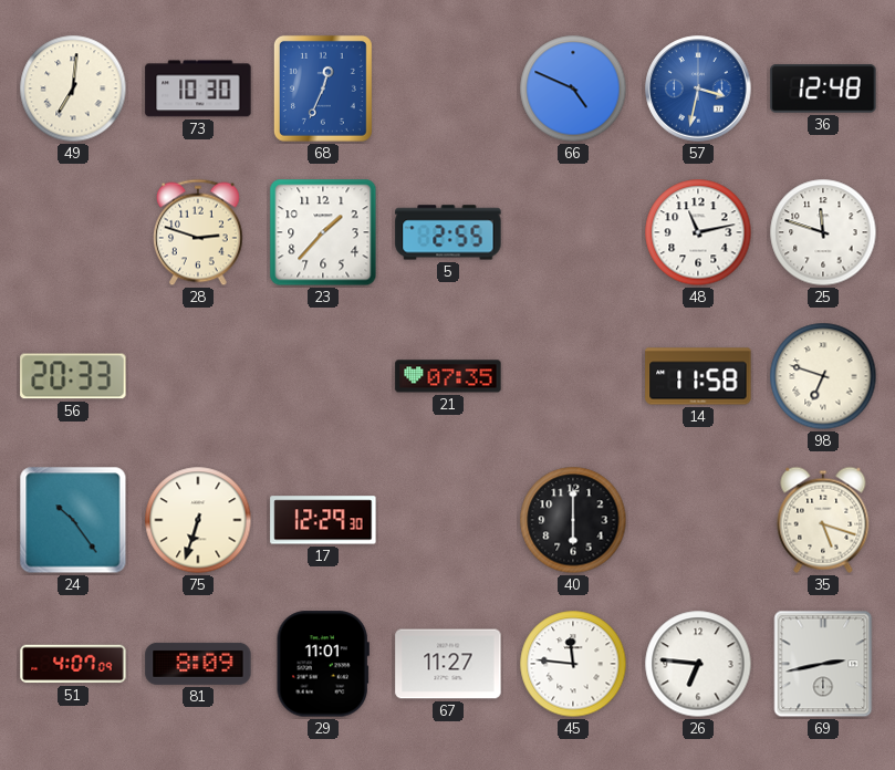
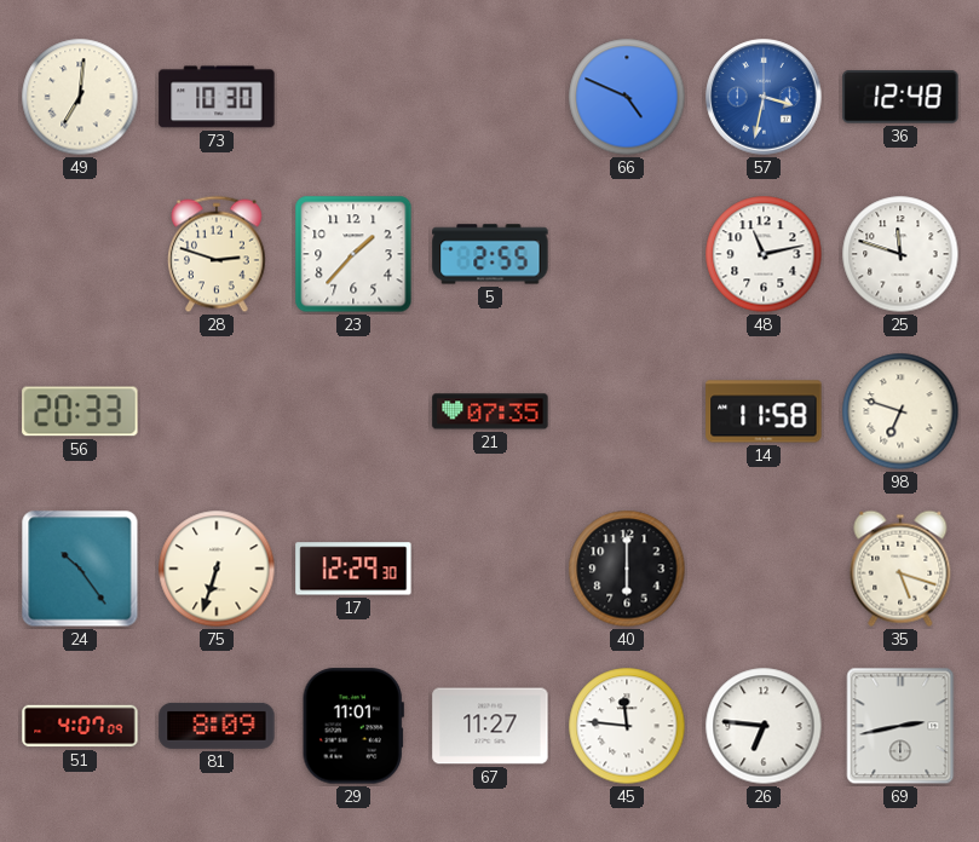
68: 12:34 -> none
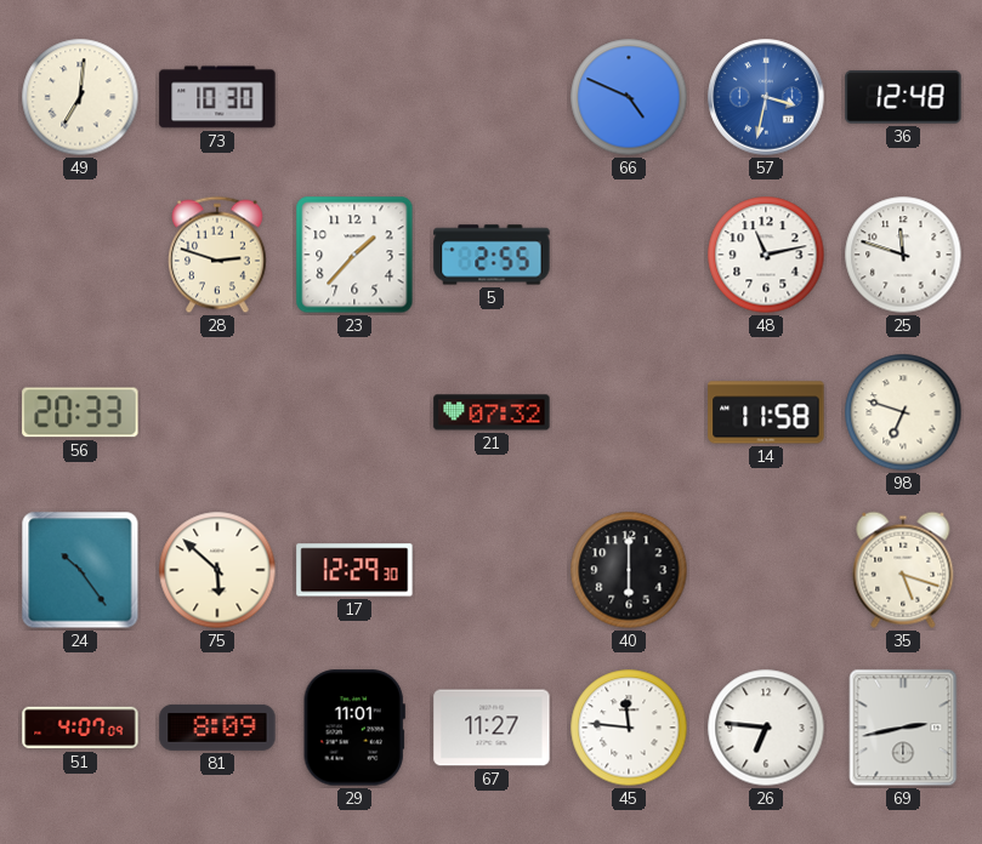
21: 07:35 -> 07:32
75: 6:33 -> 5:52
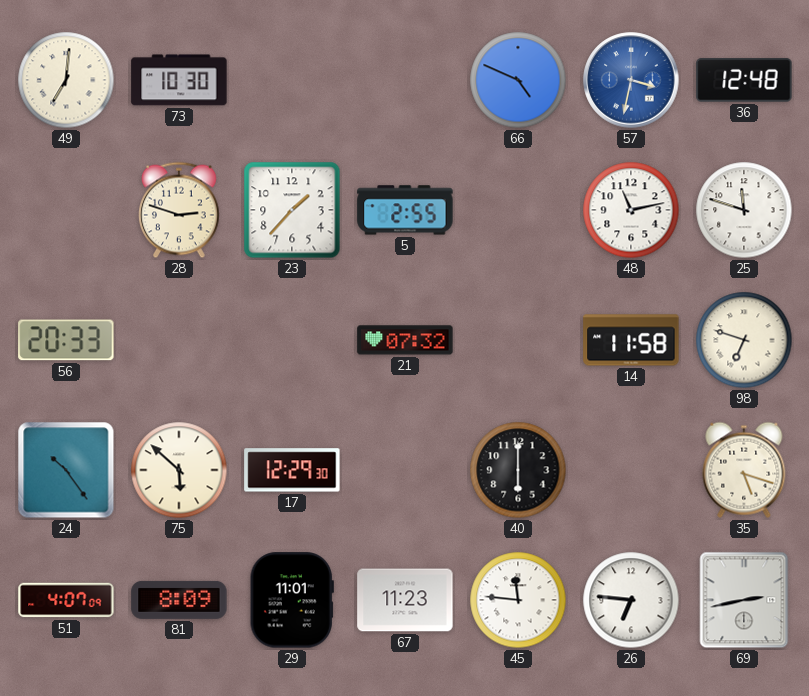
67: 11:27 -> 11:23
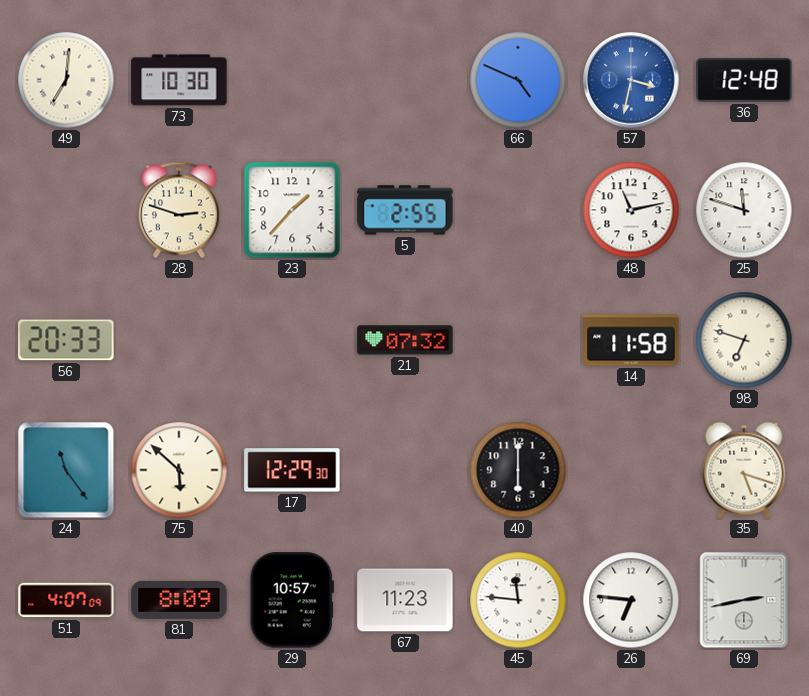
24: 10:24 -> 11:24
29: 11:01 -> 10:57
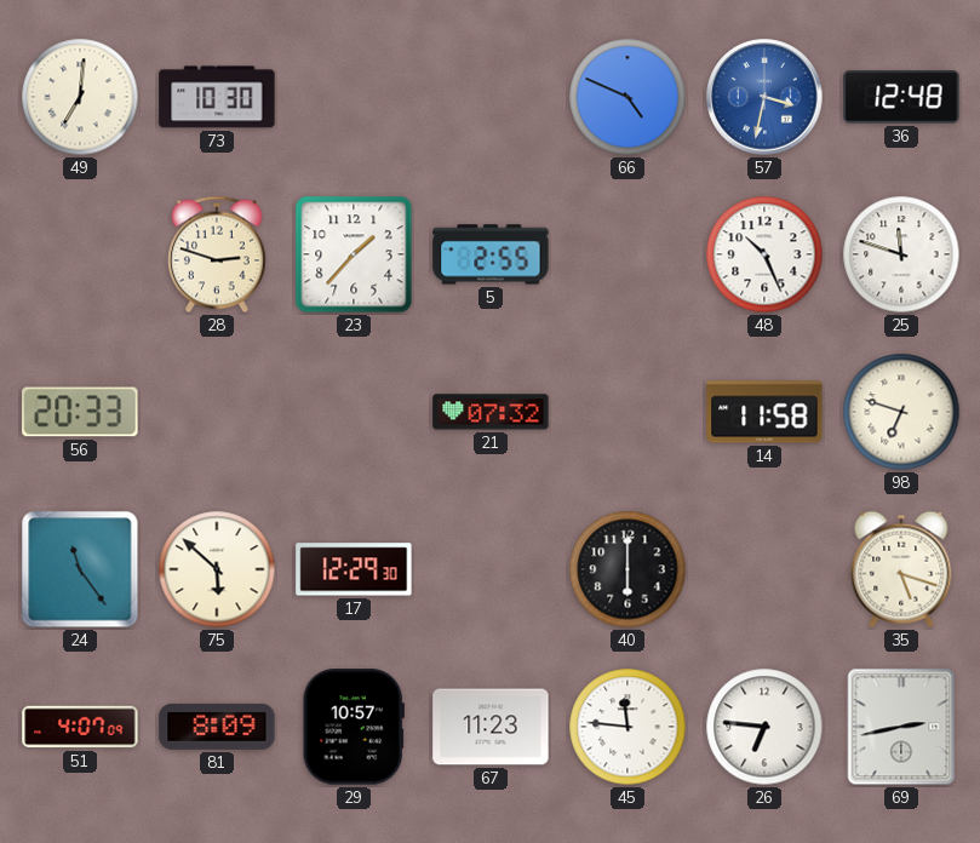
48: 11:13 -> 10:26
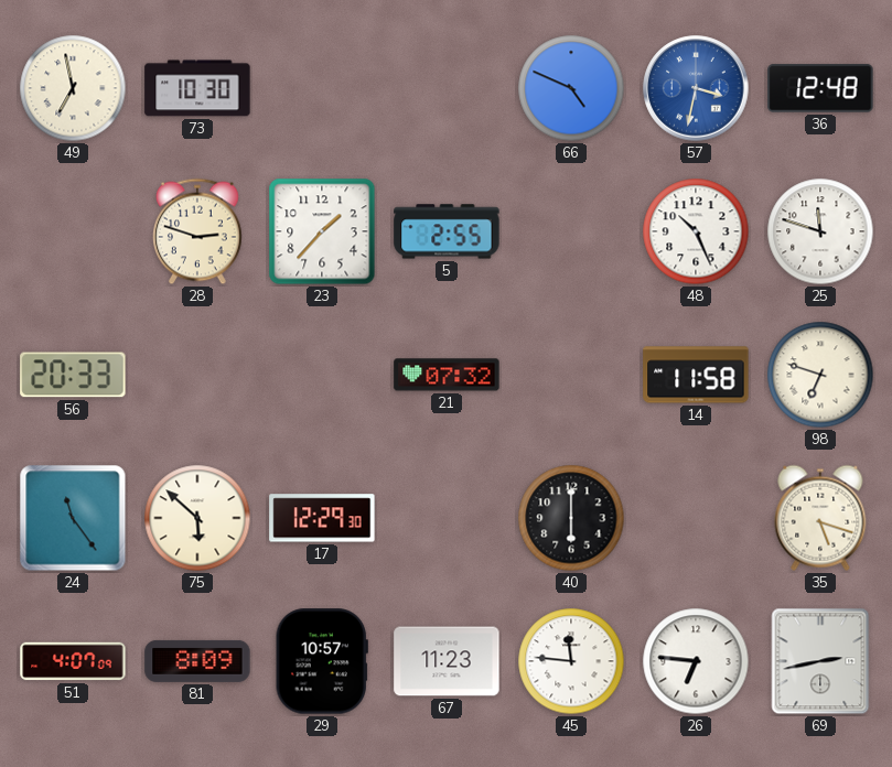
49: 7:01 -> 6:58
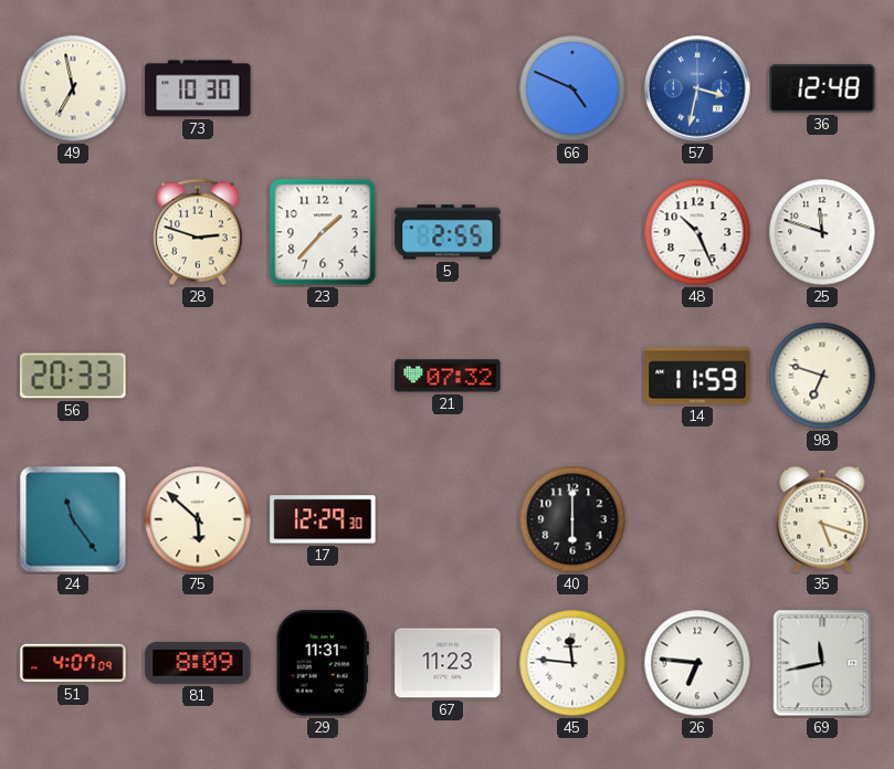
14: 11:58 -> 11:59
29: 10:57 -> 11:31
69: 2:43 -> 11:43
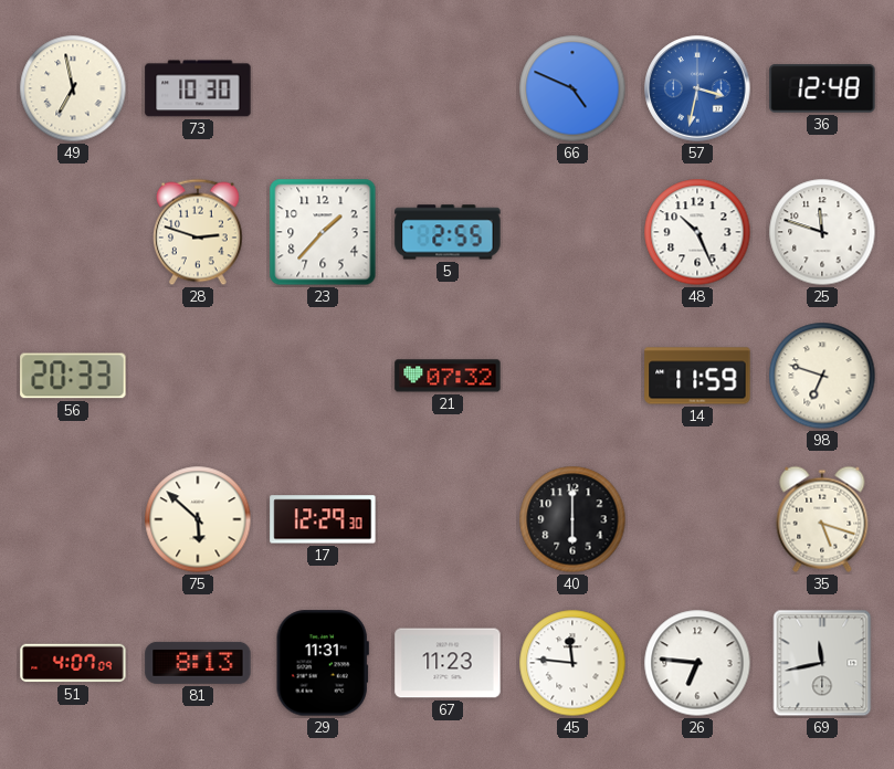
24: 11:24 -> none
81: 8:09 -> 8:13
